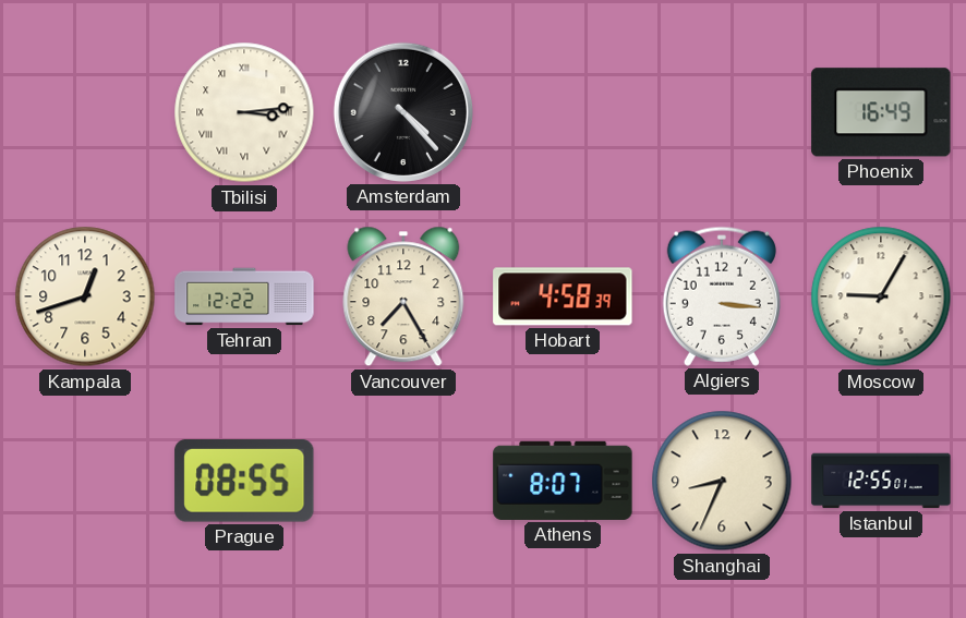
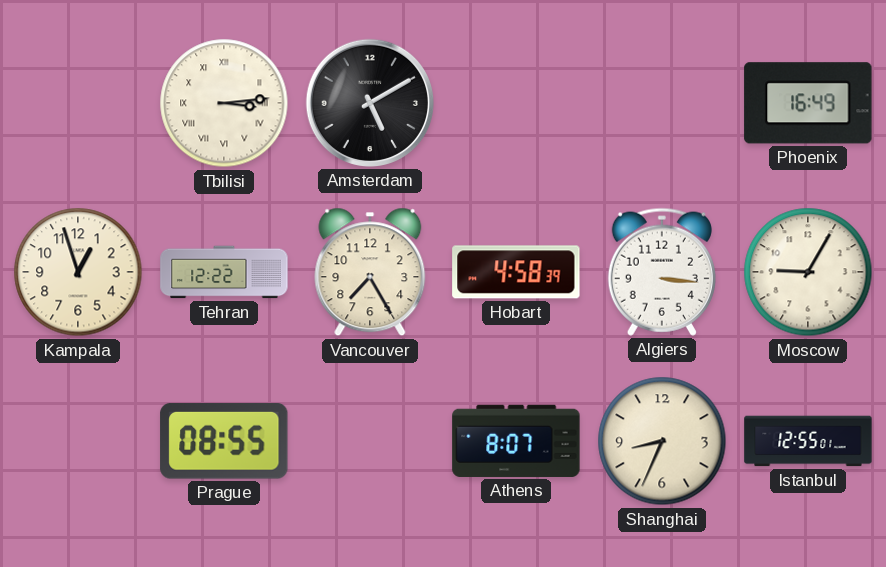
Amsterdam: 4:23 -> 5:10
Kampala: 12:42 -> 12:57
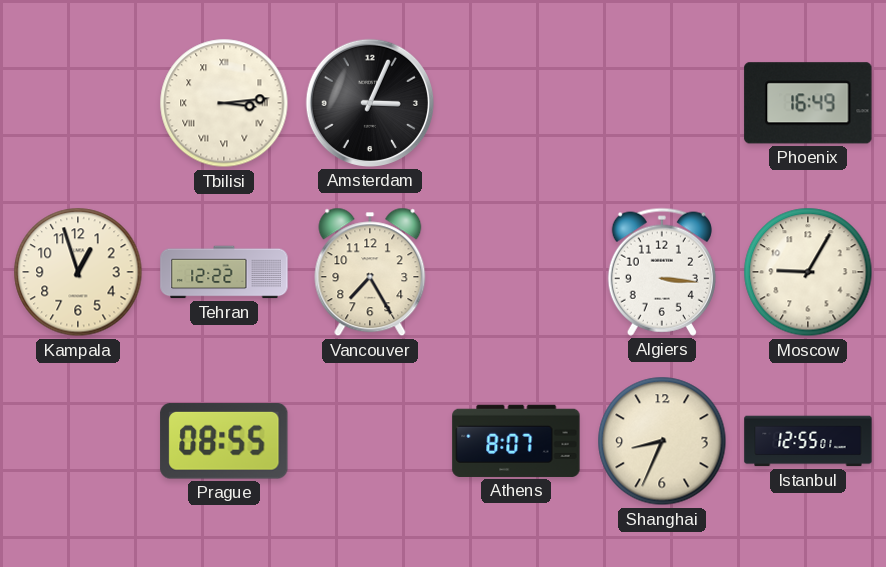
Amsterdam: 5:10 -> 3:04
Hobart: 4:58 -> none
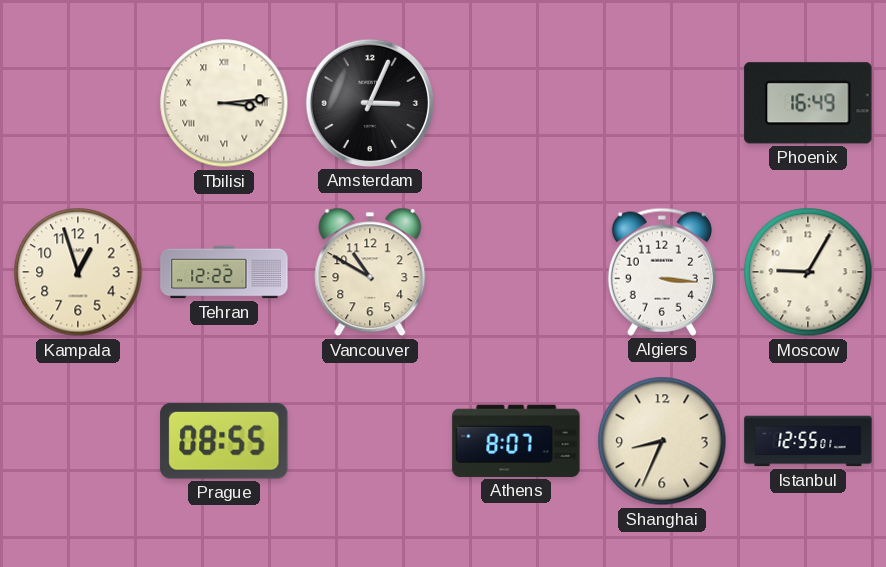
Vancouver: 7:25 -> 10:50
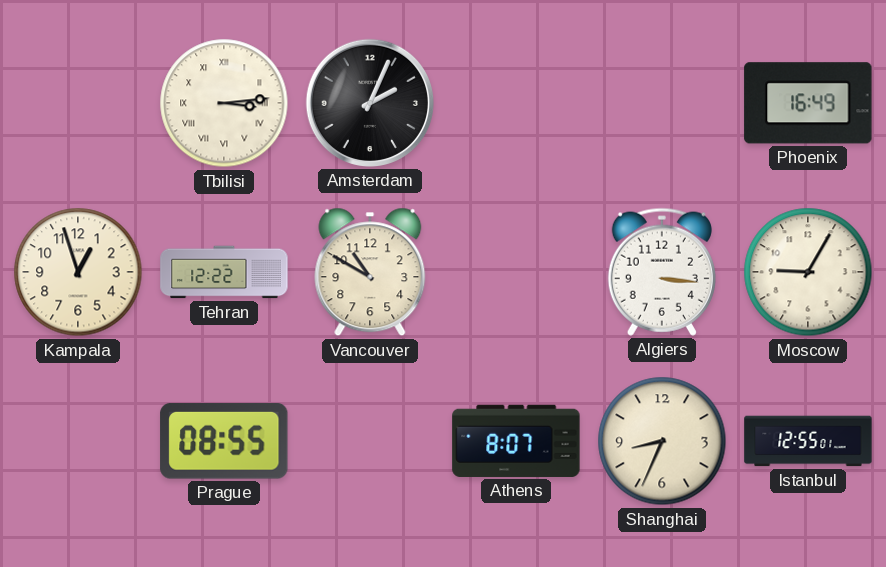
Amsterdam: 3:04 -> 2:04
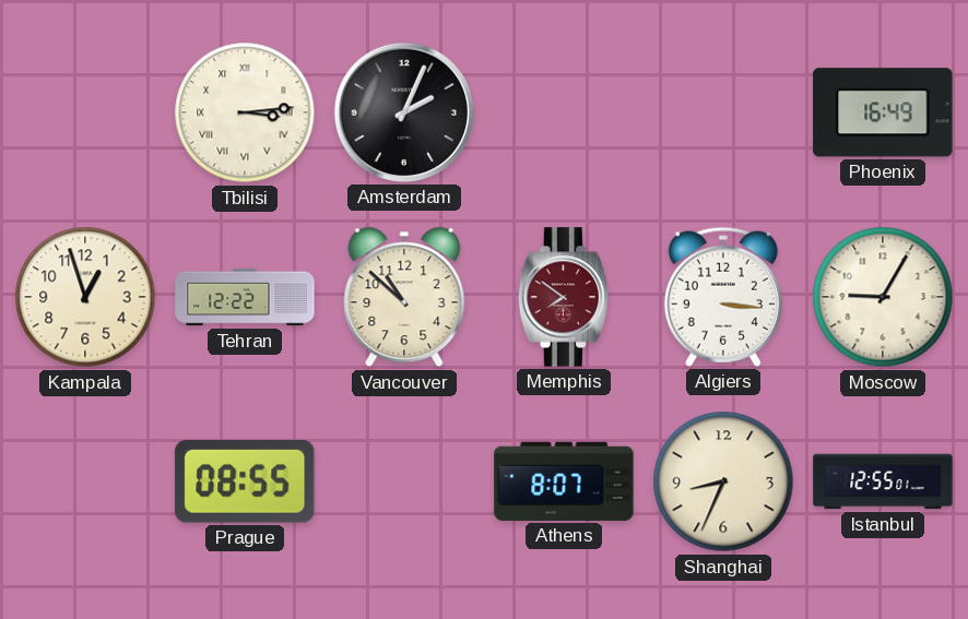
Vancouver: 10:50 -> 10:52
Memphis: none -> 7:51
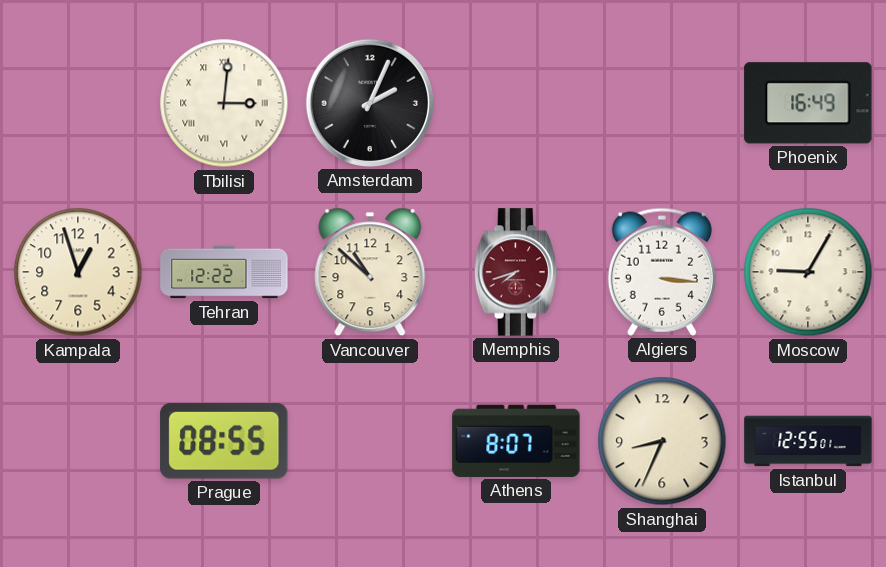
Tbilisi: 3:14 -> 3:01
Memphis: 7:51 -> 7:42
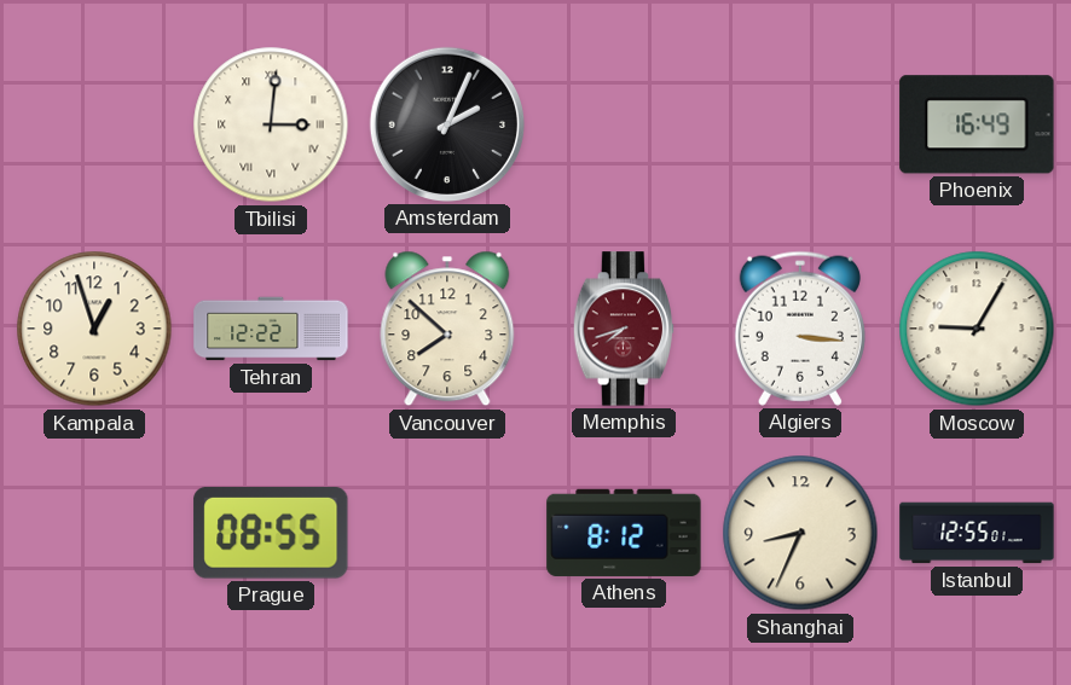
Vancouver: 10:52 -> 7:52
Athens: 8:07 -> 8:12
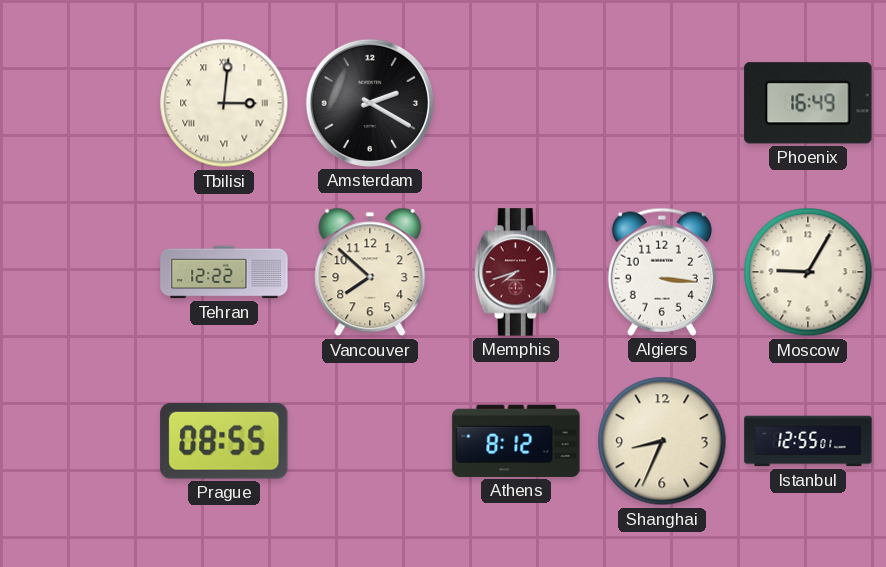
Amsterdam: 2:04 -> 2:20
Kampala: 12:57 -> none
